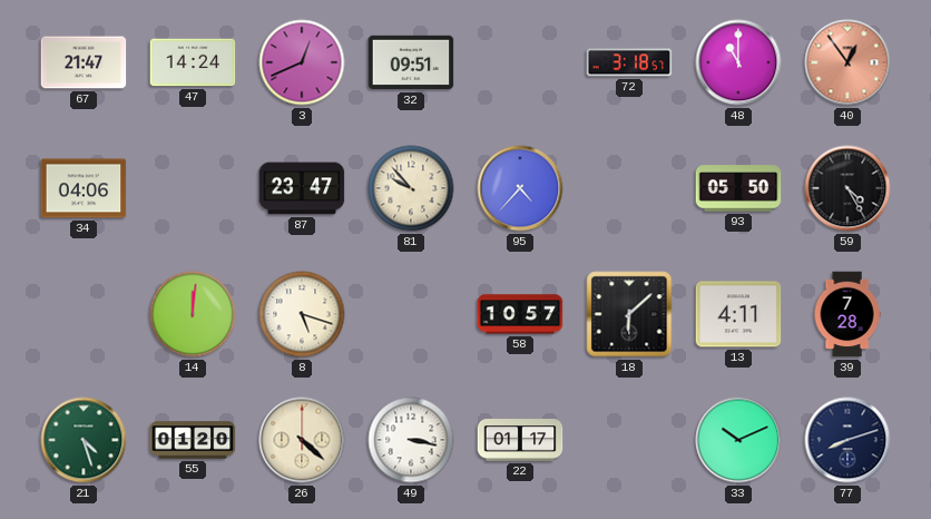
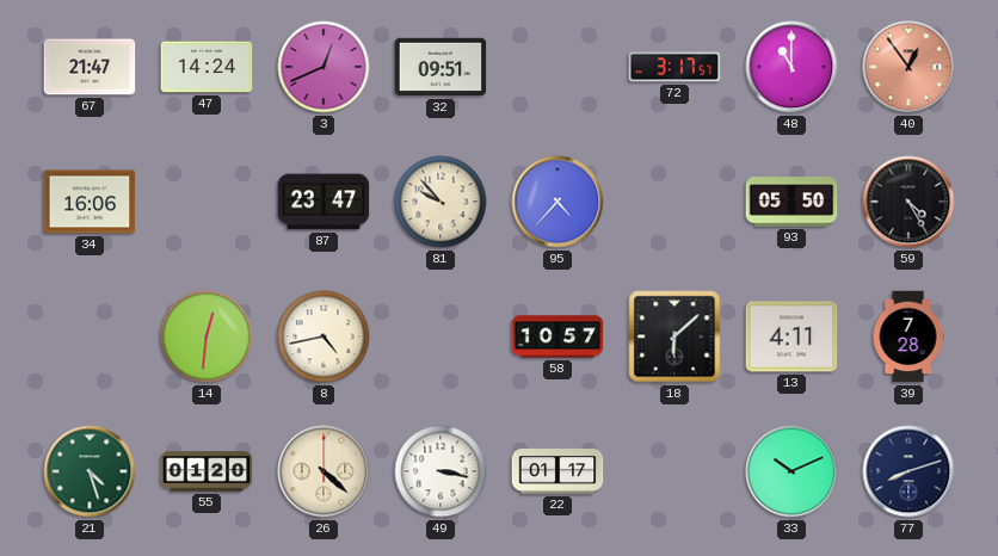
72: 3:18 -> 3:17
34: 04:06 -> 16:06
14: 12:01 -> 12:31
8: 5:18 -> 4:43
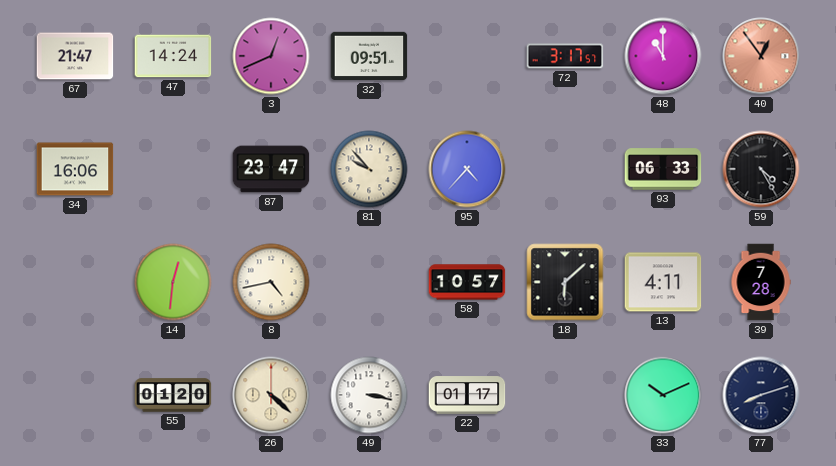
93: 05:50 -> 06:33
21: 4:27 -> none
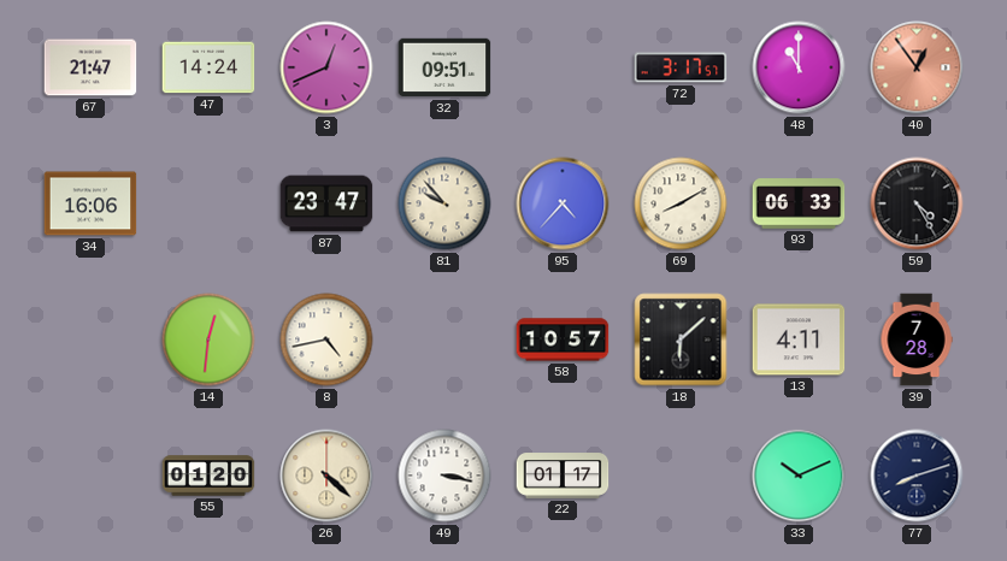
69: none -> 8:10
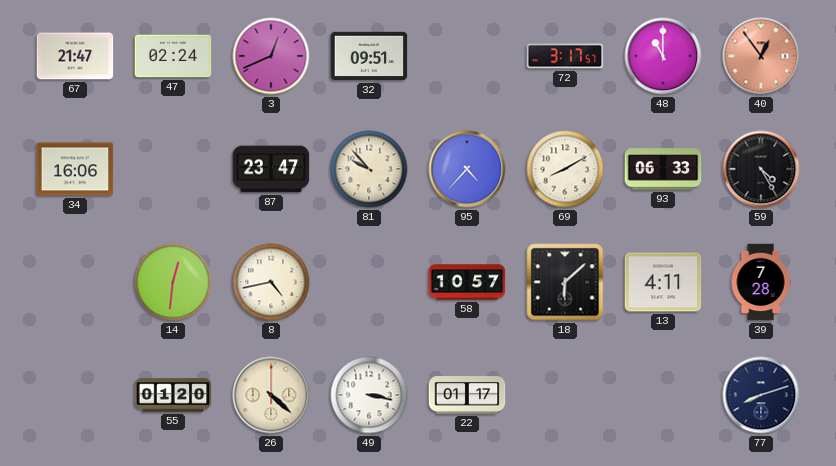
47: 14:24 -> 02:24
33: 10:11 -> none
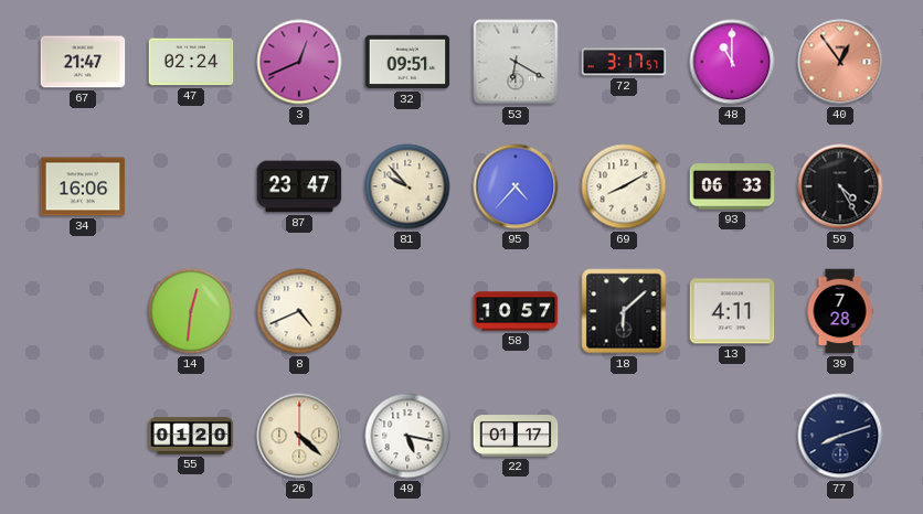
53: none -> 6:20
8: 4:43 -> 4:41
49: 3:17 -> 5:17
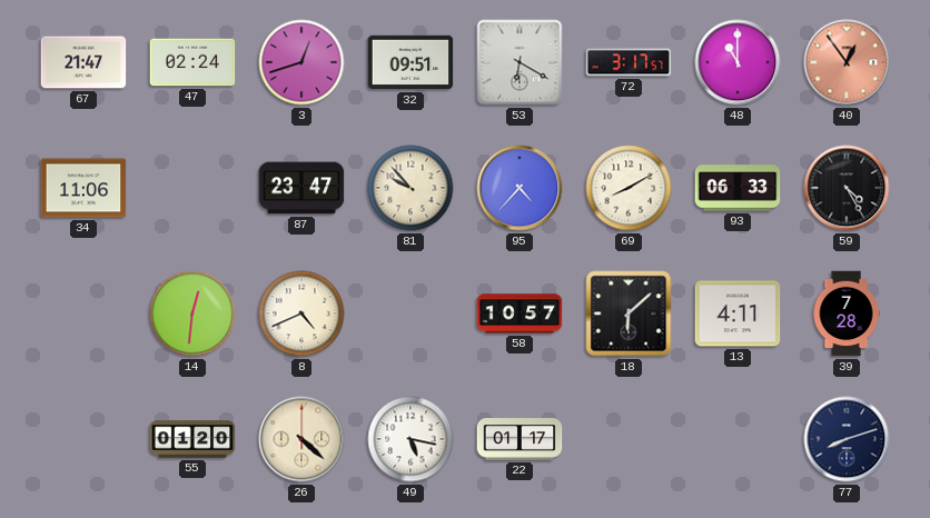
3: 12:41 -> 12:42
34: 16:06 -> 11:06
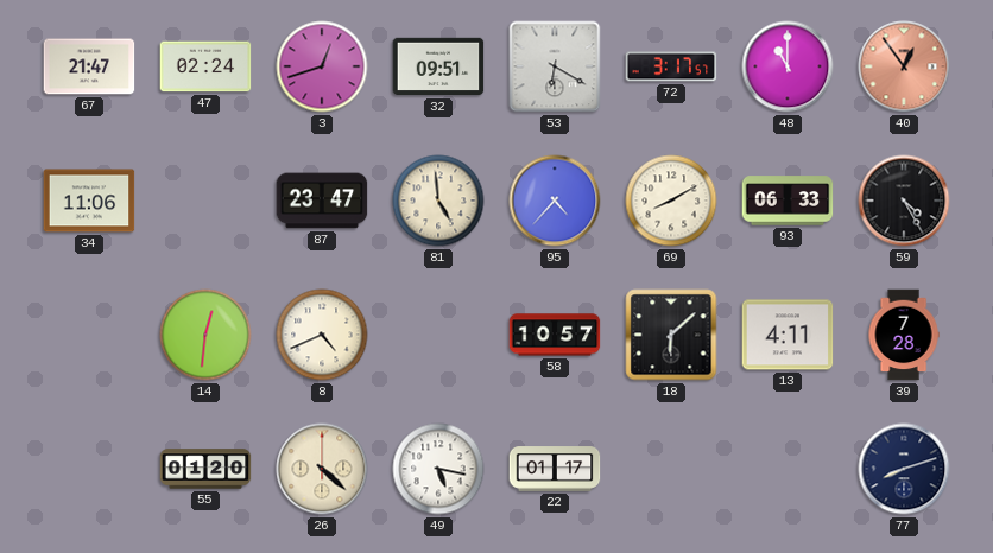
81: 9:53 -> 4:59
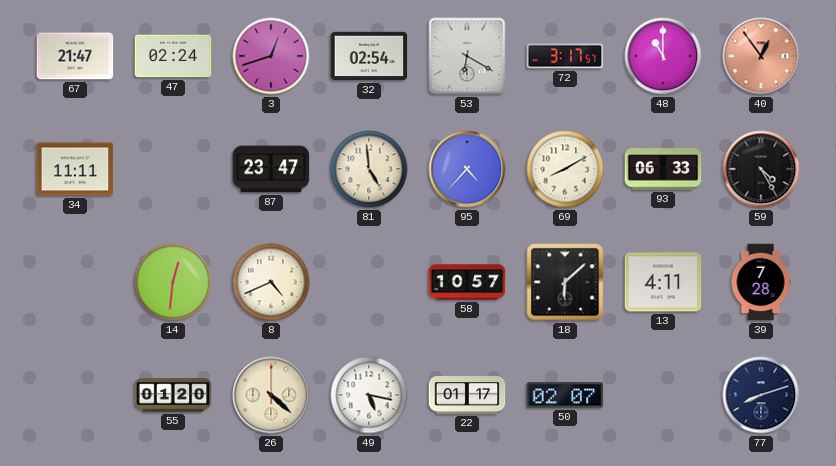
32: 09:51 -> 02:54
34: 11:06 -> 11:11
50: none -> 02:07
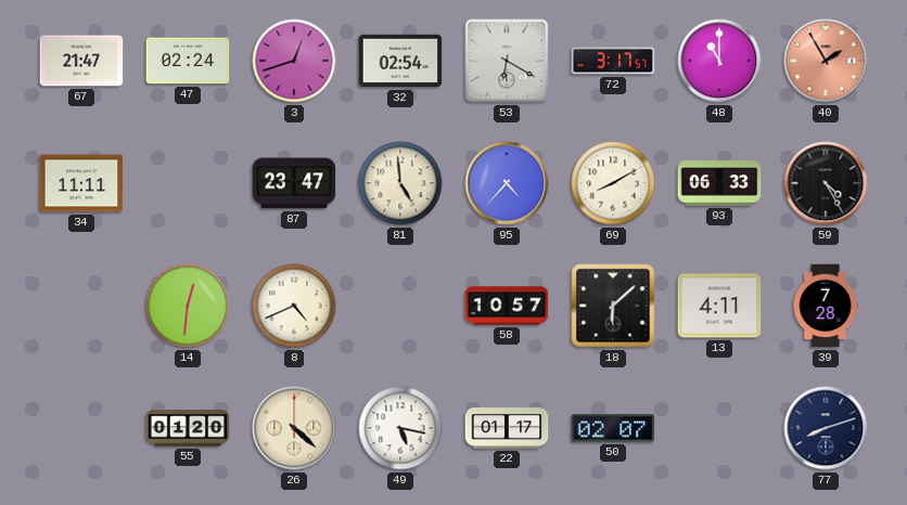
40: 12:54 -> 1:55
